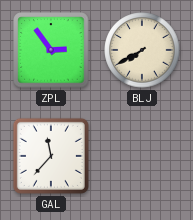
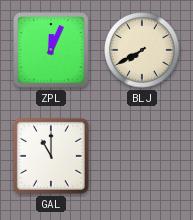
ZPL: 2:54 -> 12:04
GAL: 11:37 -> 11:00
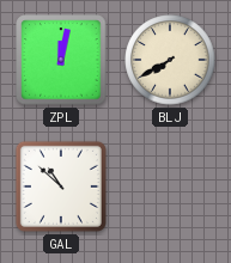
ZPL: 12:04 -> 12:02
GAL: 11:00 -> 10:52
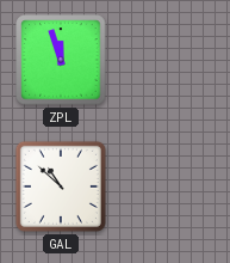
ZPL: 12:02 -> 11:57
BLJ: 7:40 -> none
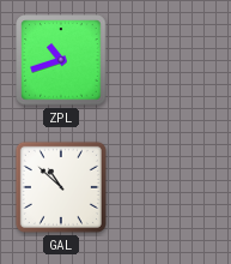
ZPL: 11:57 -> 10:42
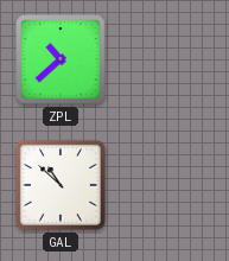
ZPL: 10:42 -> 10:38
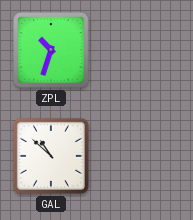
ZPL: 10:38 -> 10:33
